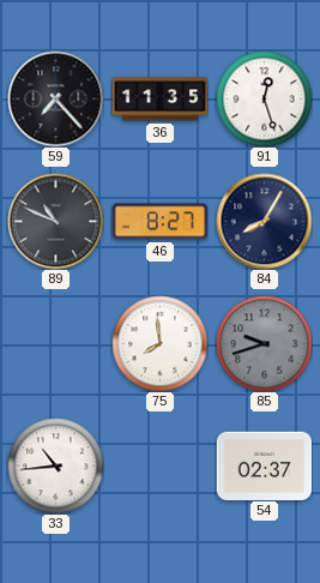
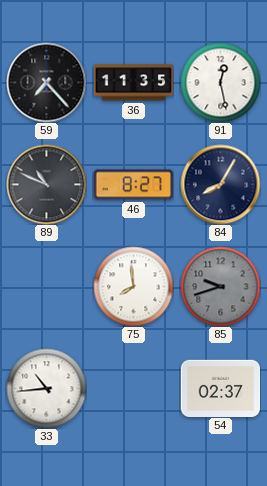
91: 12:27 -> 12:28
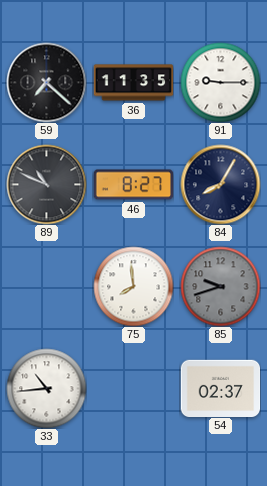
59: 7:23 -> 7:22
91: 12:28 -> 9:15
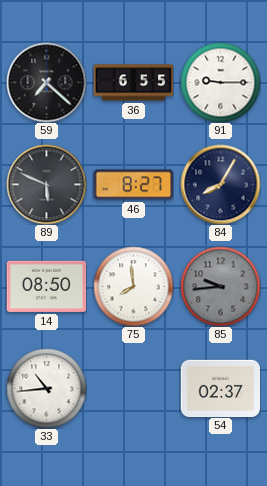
36: 11:35 -> 6:55
89: 10:49 -> 5:49
14: none -> 08:50
85: 9:42 -> 9:44
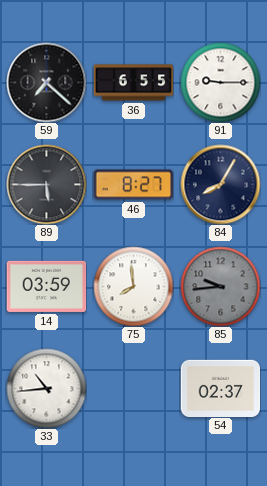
89: 5:49 -> 5:45
14: 08:50 -> 03:59
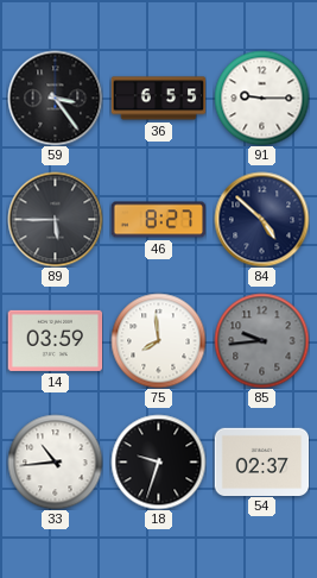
59: 7:22 -> 3:24
84: 8:05 -> 4:52
18: none -> 9:33
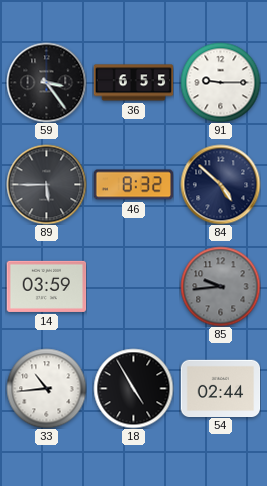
46: 8:27 -> 8:32
75: 7:59 -> none
18: 9:33 -> 4:55
54: 02:37 -> 02:44
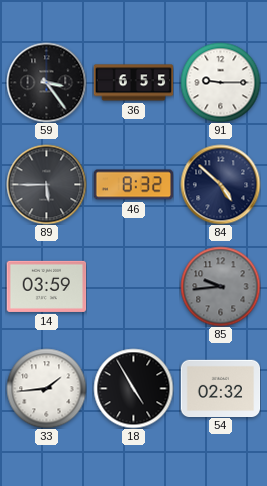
33: 10:44 -> 1:44
54: 02:44 -> 02:32
